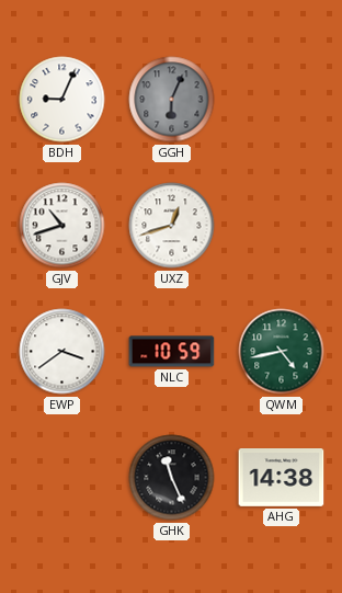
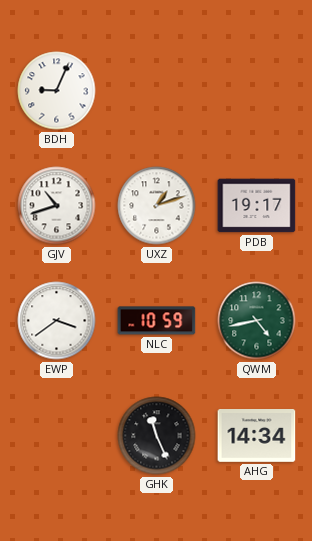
GGH: 6:04 -> none
UXZ: 12:42 -> 1:12
PDB: none -> 19:17
AHG: 14:38 -> 14:34
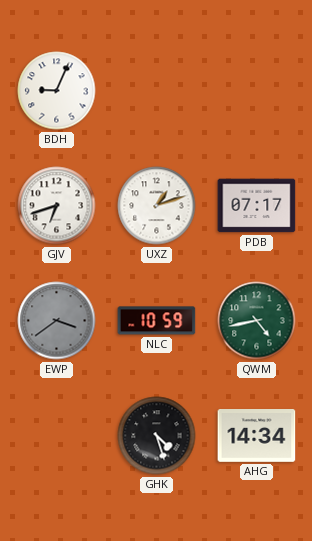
GJV: 10:42 -> 6:42
PDB: 19:17 -> 07:17
EWP dial: white -> grey
GHK: 11:26 -> 4:27
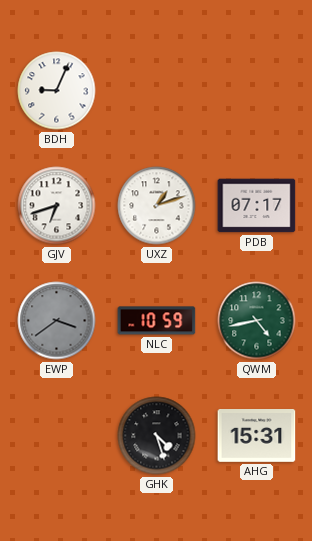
AHG: 14:34 -> 15:31
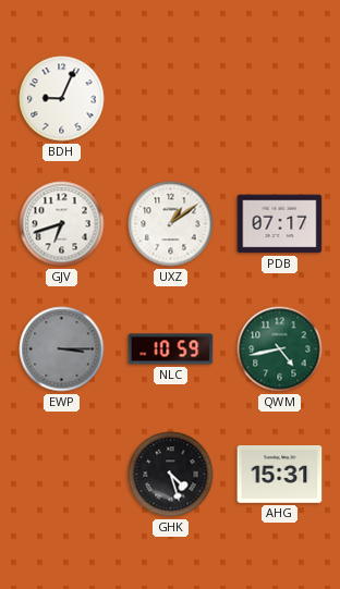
UXZ: 1:12 -> 1:09
EWP: 3:39 -> 3:15
